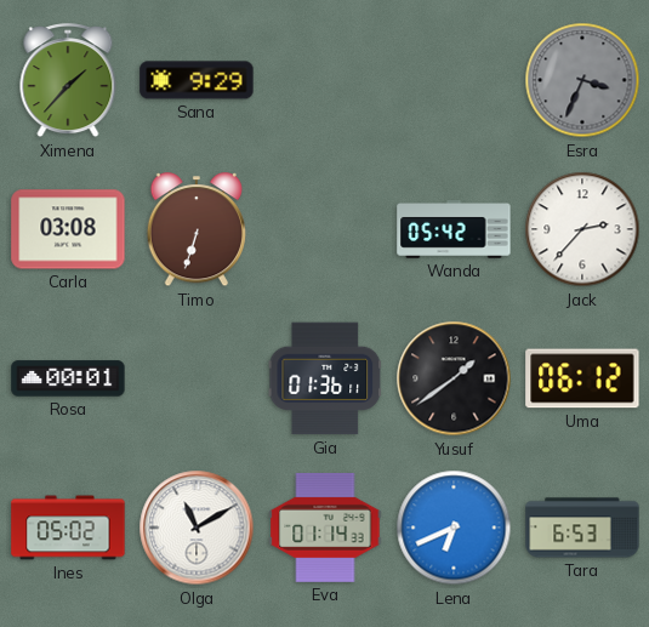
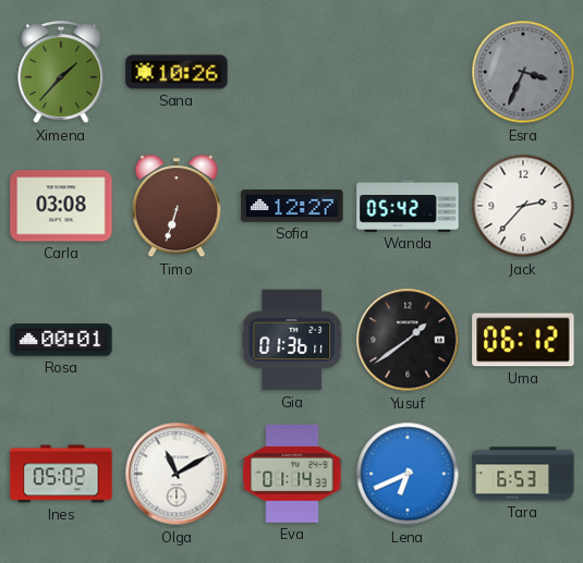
Sana: 9:29 -> 10:26
Sofia: none -> 12:27
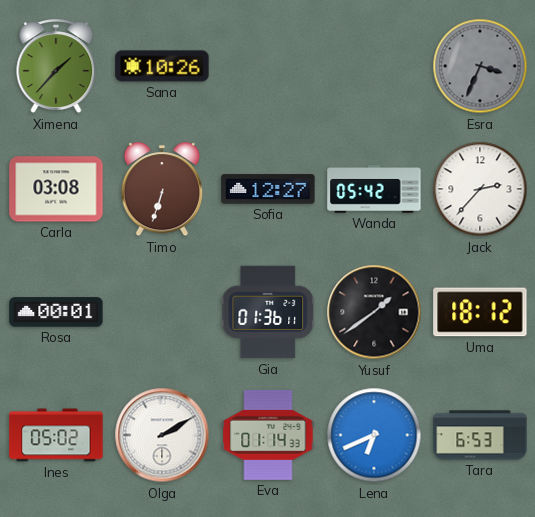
Uma: 06:12 -> 18:12
Olga: 11:10 -> 2:10
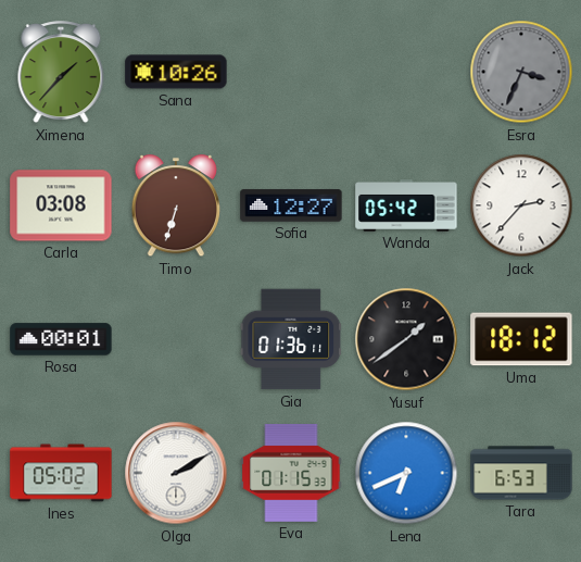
Eva: 01:14 -> 01:15
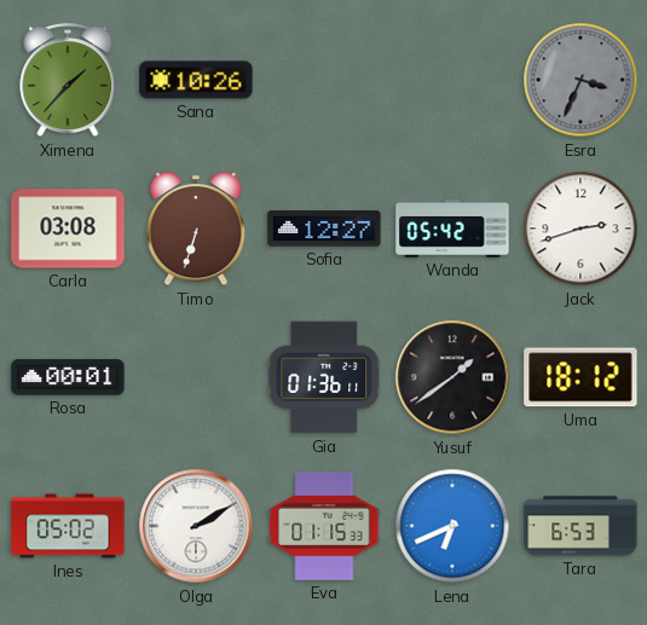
Jack: 2:37 -> 2:42
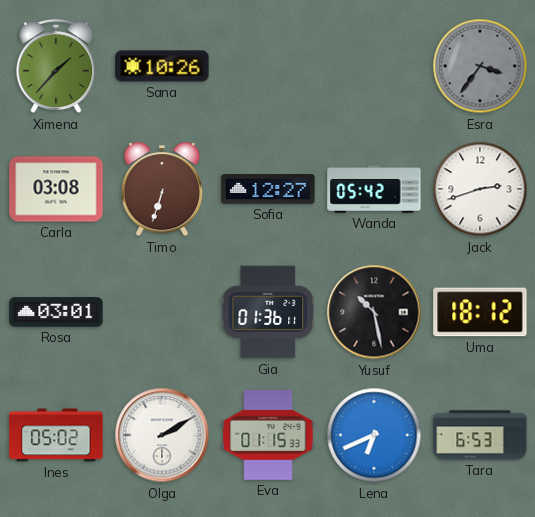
Esra: 3:34 -> 3:36
Rosa: 00:01 -> 03:01
Yusuf: 1:39 -> 10:28
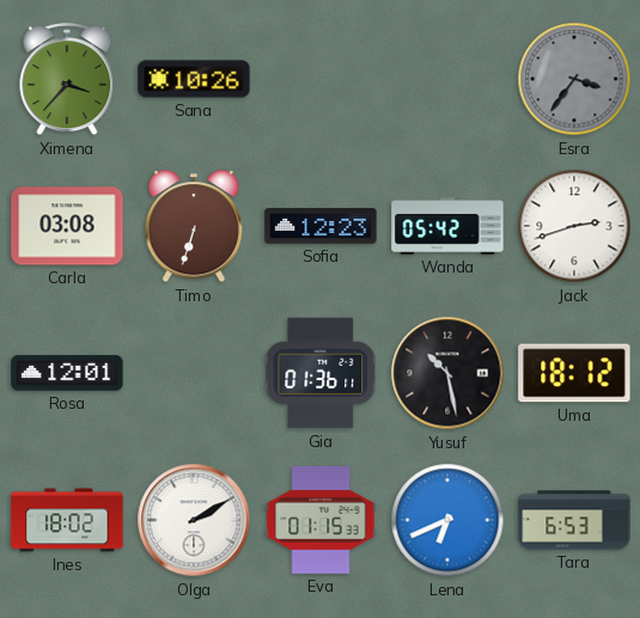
Ximena: 1:37 -> 3:37
Sofia: 12:27 -> 12:23
Rosa: 03:01 -> 12:01
Ines: 05:02 -> 18:02
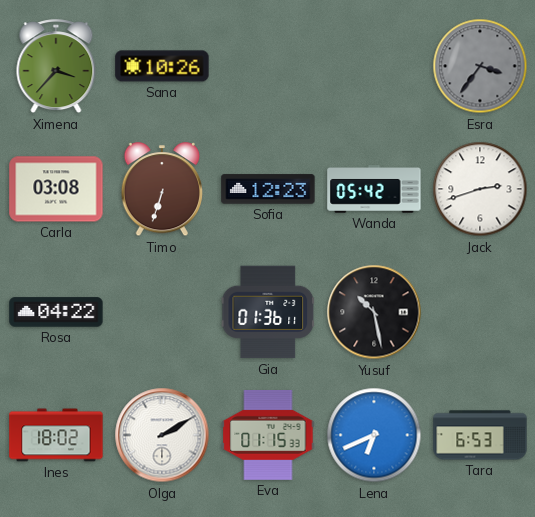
Rosa: 12:01 -> 04:22
Uma: 18:12 -> none
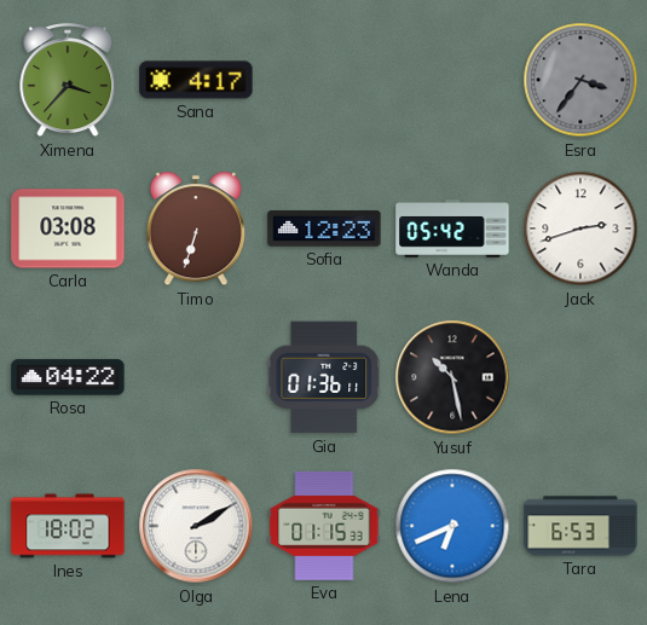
Sana: 10:26 -> 4:17
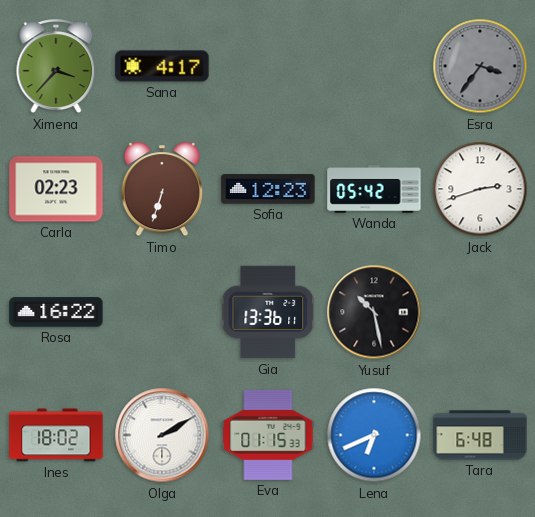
Carla: 03:08 -> 02:23
Rosa: 04:22 -> 16:22
Gia: 01:36 -> 13:36
Tara: 6:53 -> 6:48
